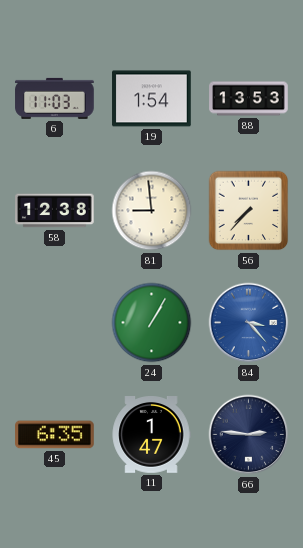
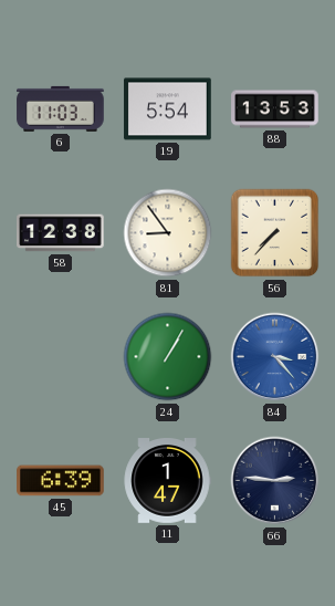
19: 1:54 -> 5:54
81: 8:59 -> 8:54
45: 6:35 -> 6:39
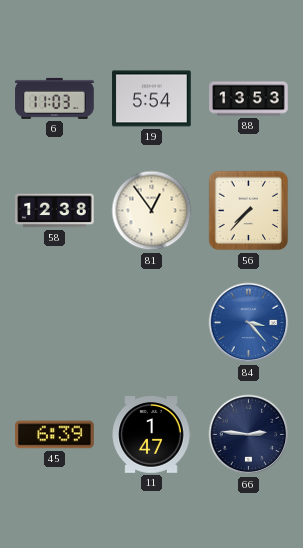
81: 8:54 -> 12:54
24: 1:05 -> none
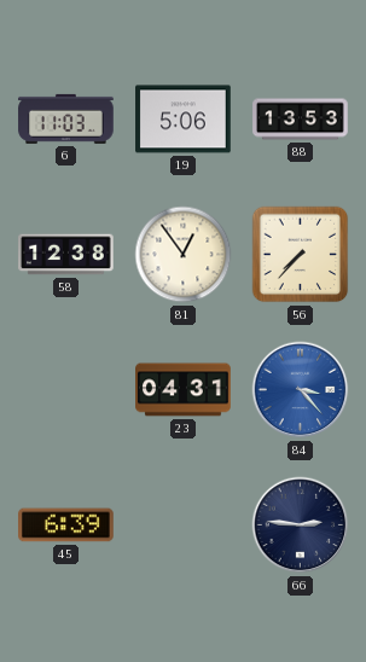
19: 5:54 -> 5:06
23: none -> 04:31
11: 1:47 -> none
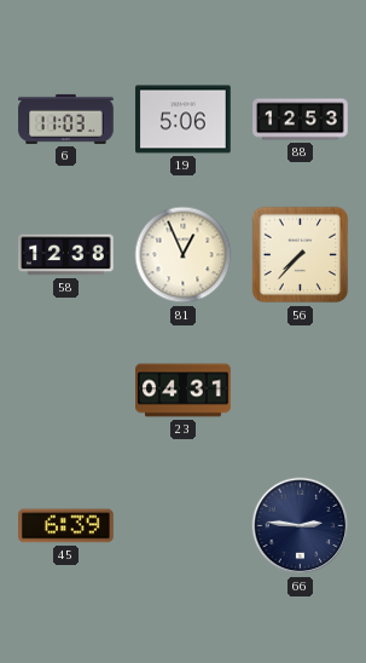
88: 13:53 -> 12:53
81: 12:54 -> 12:56
84: 3:23 -> none
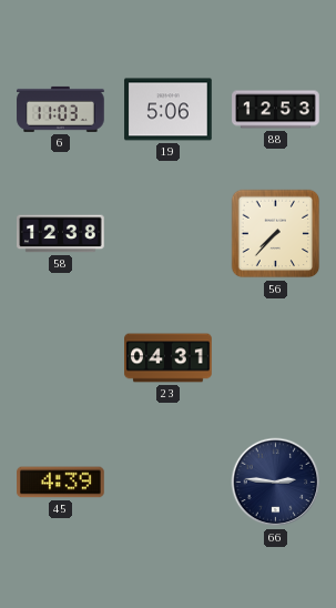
81: 12:56 -> none
45: 6:39 -> 4:39
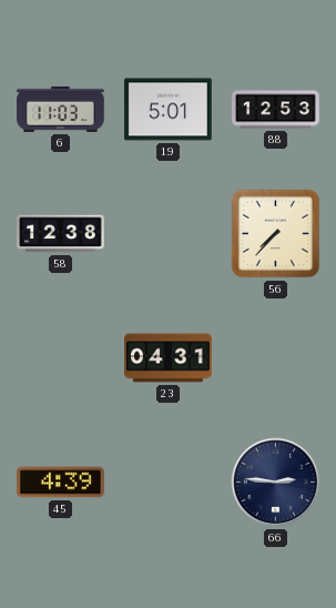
19: 5:06 -> 5:01
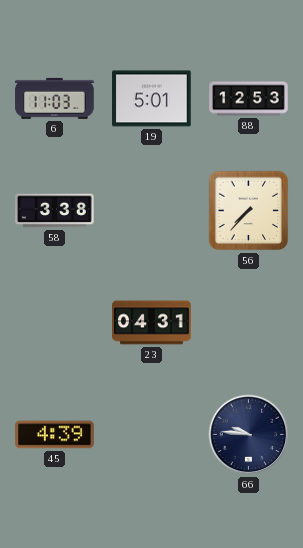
58: 12:38 -> 3:38
66: 2:46 -> 9:46
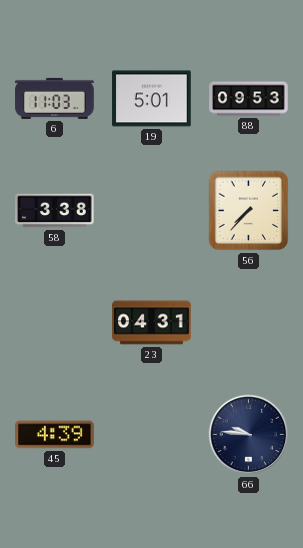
88: 12:53 -> 09:53
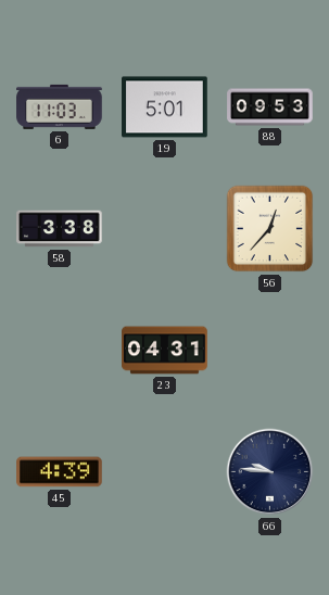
56: 7:37 -> 12:37
